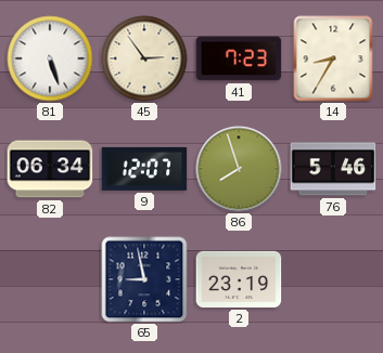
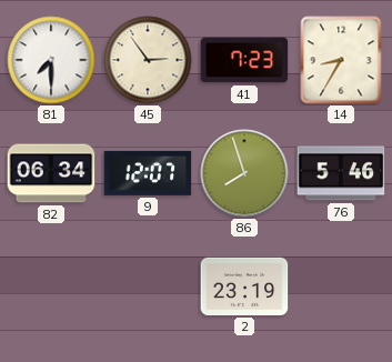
81: 5:27 -> 7:30
65: 8:58 -> none
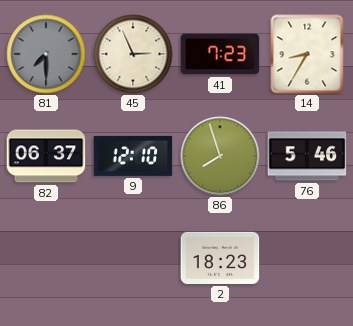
81 dial: white -> grey
45: 2:54 -> 2:56
82: 06:34 -> 06:37
9: 12:07 -> 12:10
2: 23:19 -> 18:23
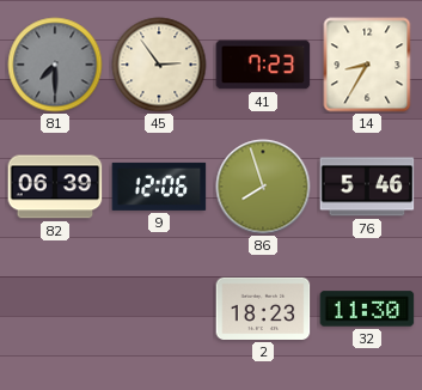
45: 2:56 -> 2:54
82: 06:37 -> 06:39
9: 12:10 -> 12:06
32: none -> 11:30
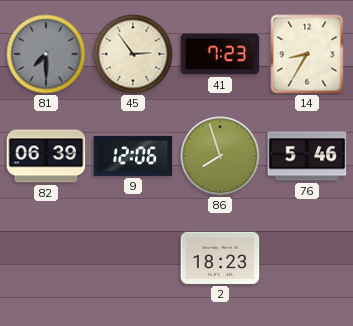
32: 11:30 -> none
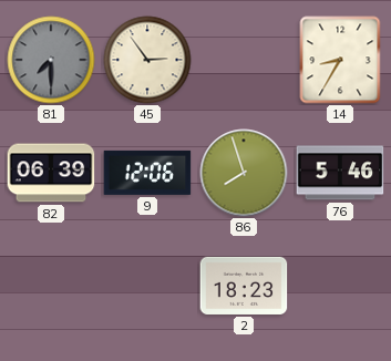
41: 7:23 -> none
